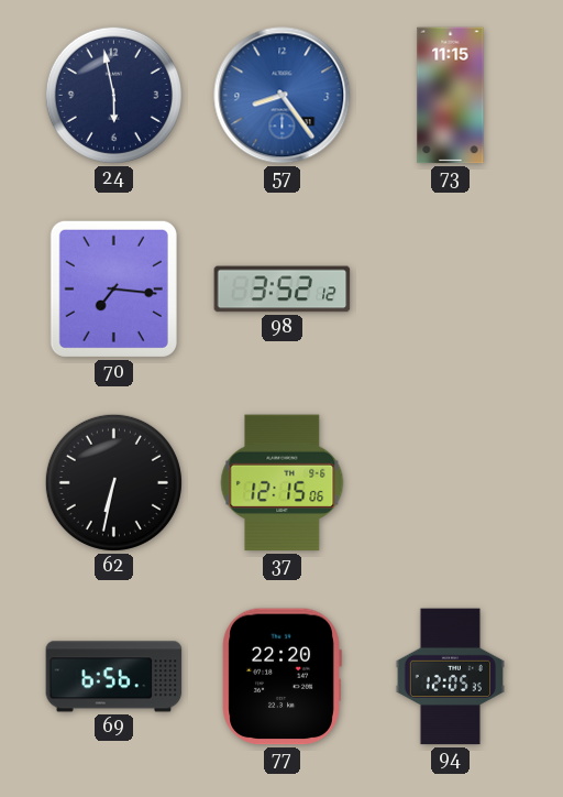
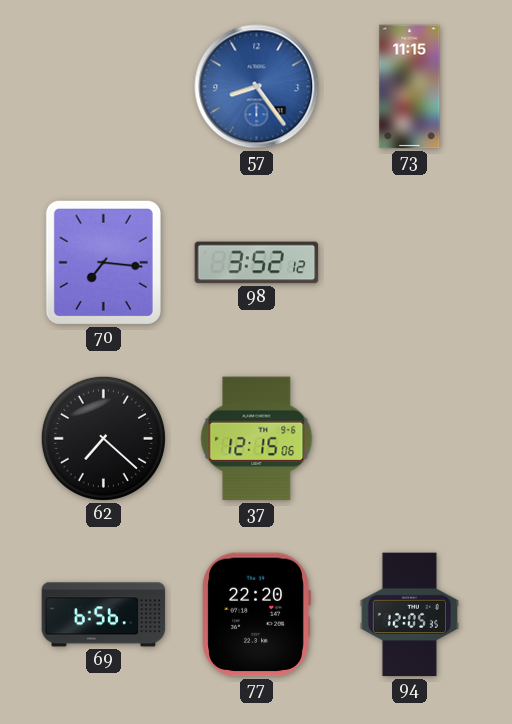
24: 5:58 -> none
62: 6:32 -> 7:22
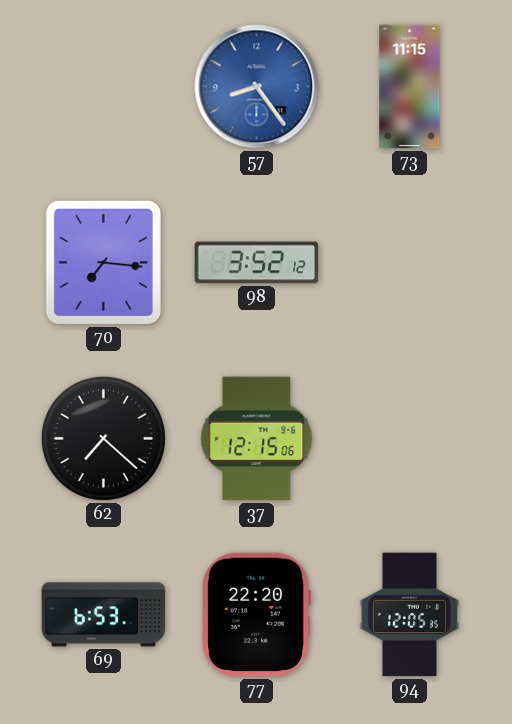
69: 6:56 -> 6:53
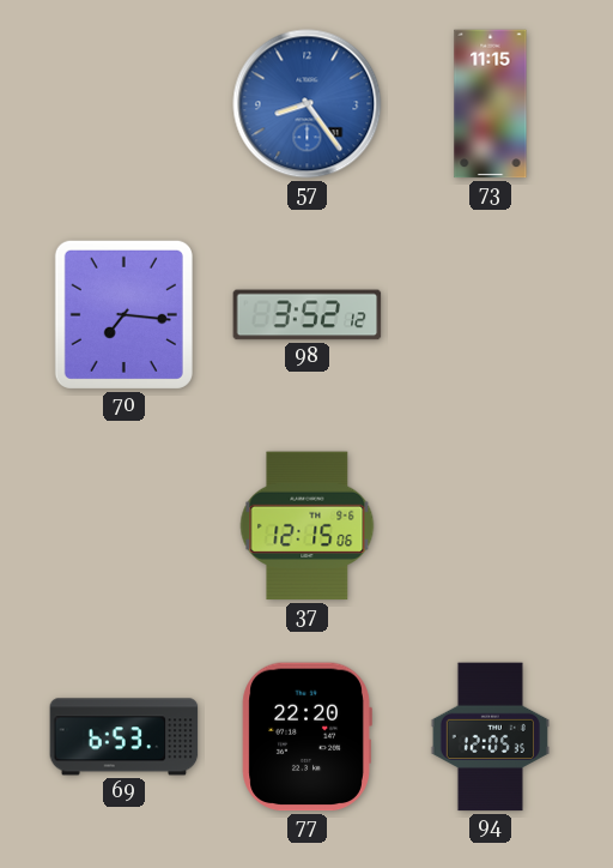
62: 7:22 -> none
